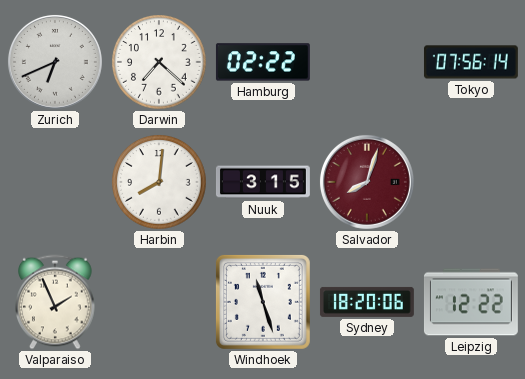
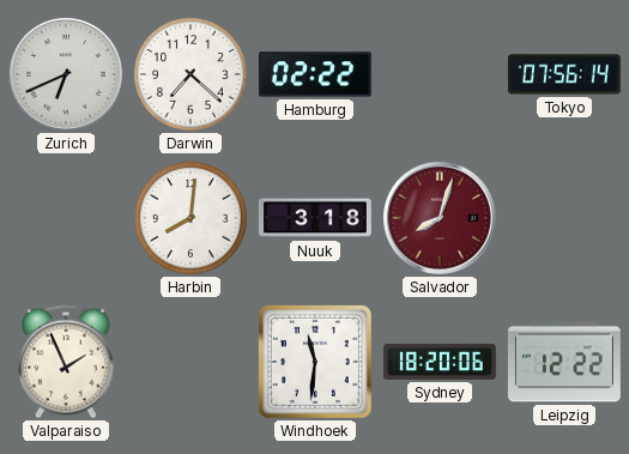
Nuuk: 3:15 -> 3:18
Windhoek: 11:27 -> 11:31
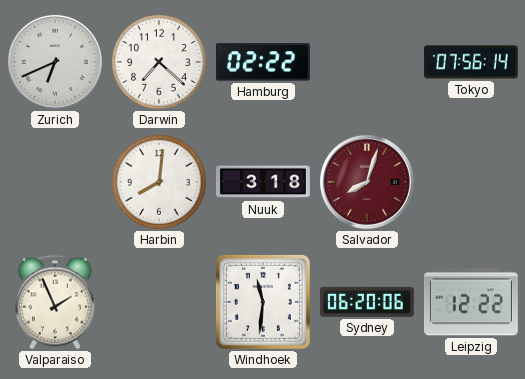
Sydney: 18:20 -> 06:20
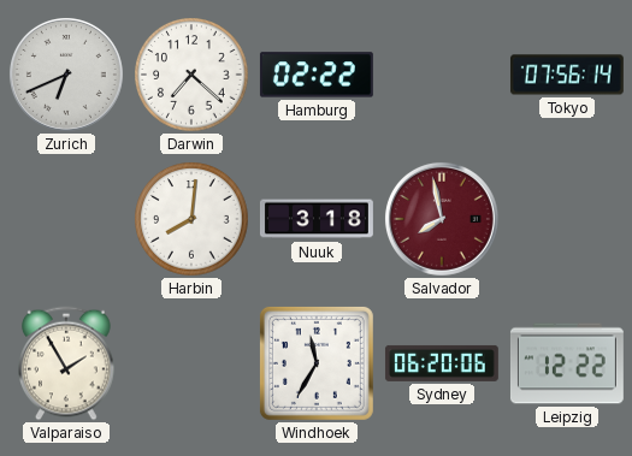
Salvador: 8:03 -> 7:58
Valparaiso: 1:56 -> 1:55
Windhoek: 11:31 -> 11:35
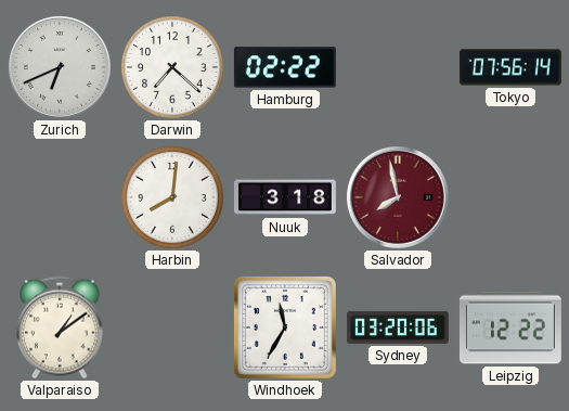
Valparaiso: 1:55 -> 1:09
Sydney: 06:20 -> 03:20
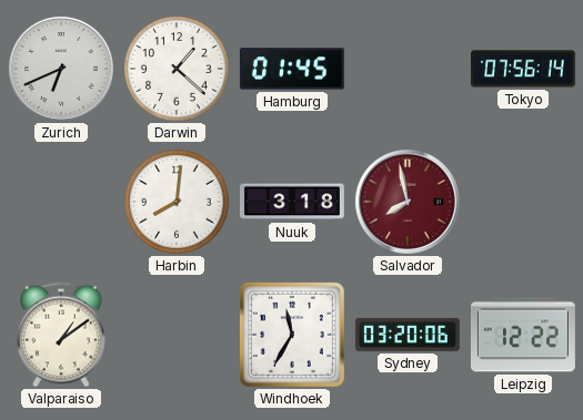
Darwin: 7:22 -> 1:22
Hamburg: 02:22 -> 01:45
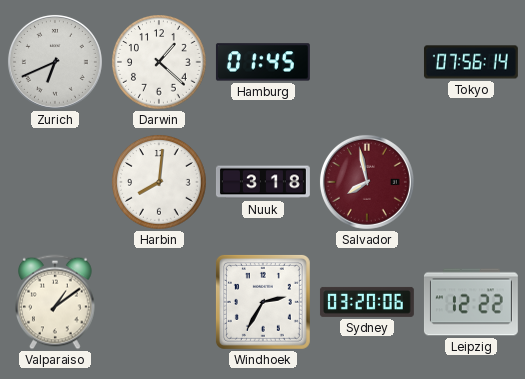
Windhoek: 11:35 -> 2:35
